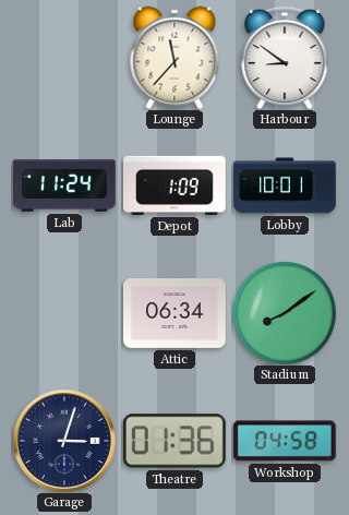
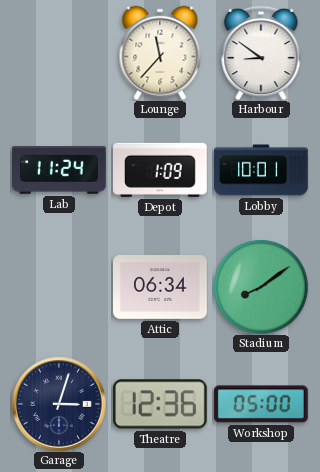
Theatre: 01:36 -> 12:36
Workshop: 04:58 -> 05:00
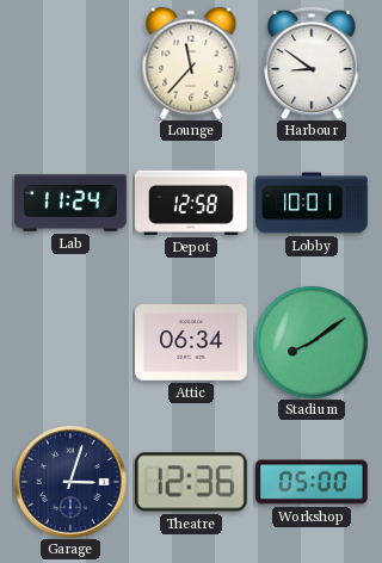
Depot: 1:09 -> 12:58
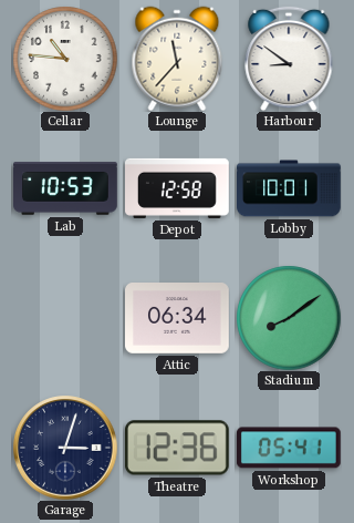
Cellar: none -> 10:46
Lab: 11:24 -> 10:53
Workshop: 05:00 -> 05:41
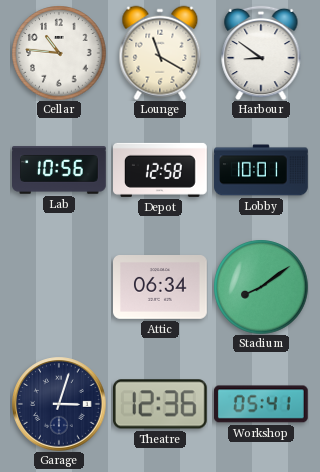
Lounge: 11:37 -> 11:20
Lab: 10:53 -> 10:56
